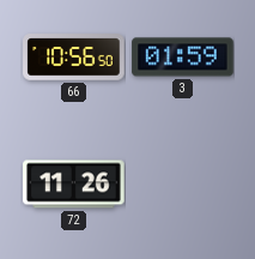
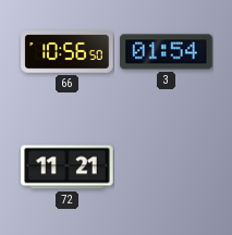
3: 01:59 -> 01:54
72: 11:26 -> 11:21
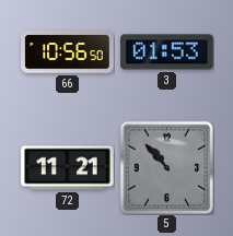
3: 01:54 -> 01:53
5: none -> 10:53
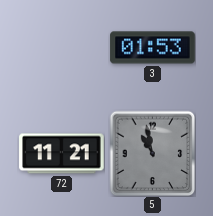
66: 10:56 -> none
5: 10:53 -> 10:58
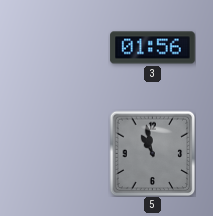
3: 01:53 -> 01:56
72: 11:21 -> none
